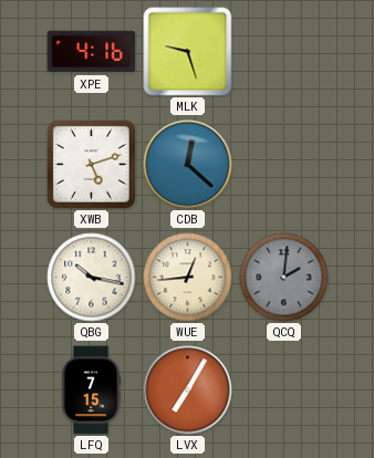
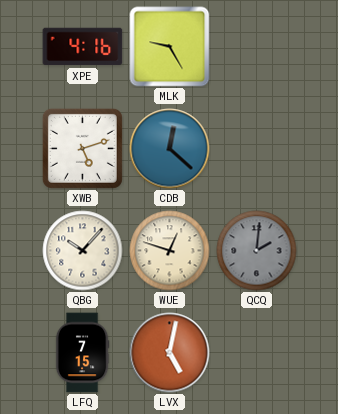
MLK: 9:27 -> 9:25
QBG: 10:17 -> 10:07
WUE: 12:44 -> 12:48
LVX: 7:05 -> 5:02
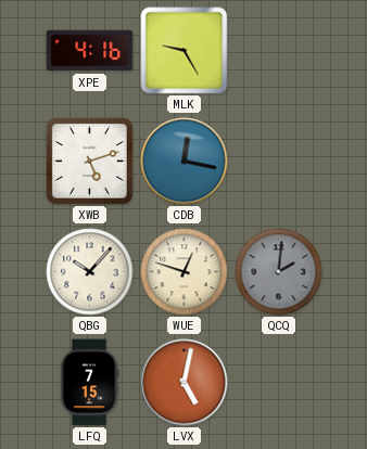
CDB: 12:22 -> 12:17
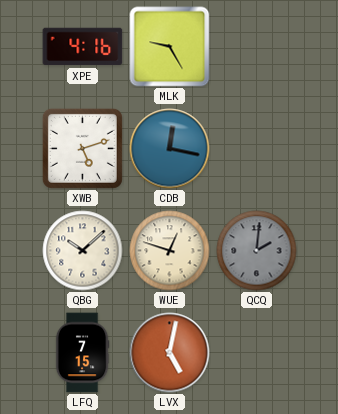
QBG: 10:07 -> 10:08
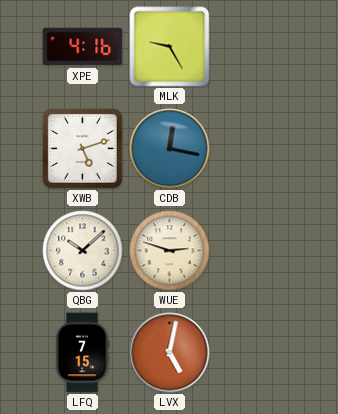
WUE: 12:48 -> 2:48
QCQ: 2:01 -> none
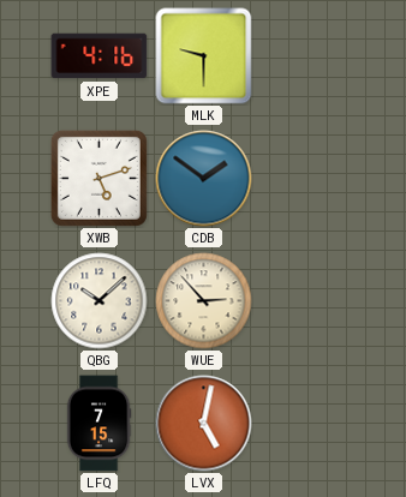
MLK: 9:25 -> 9:30
CDB: 12:17 -> 1:51
WUE: 2:48 -> 2:53
